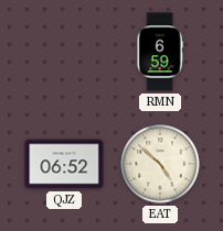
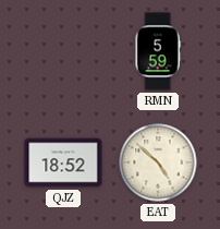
RMN: 6:59 -> 5:59
QJZ: 06:52 -> 18:52
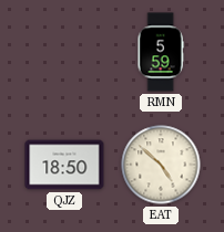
QJZ: 18:52 -> 18:50
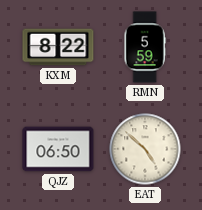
KXM: none -> 8:22
QJZ: 18:50 -> 06:50
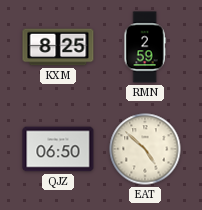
KXM: 8:22 -> 8:25
RMN: 5:59 -> 2:59
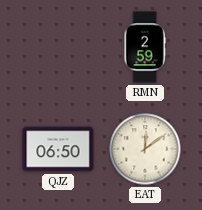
KXM: 8:25 -> none
EAT: 4:52 -> 12:09
